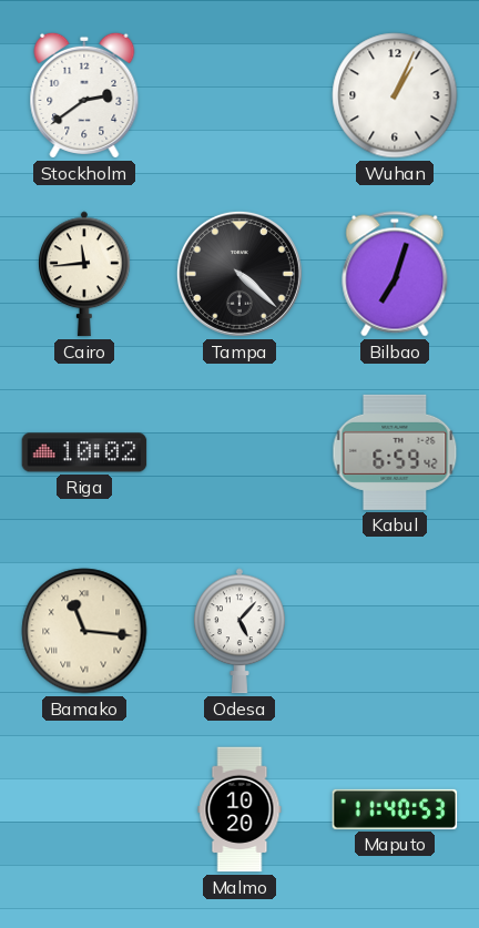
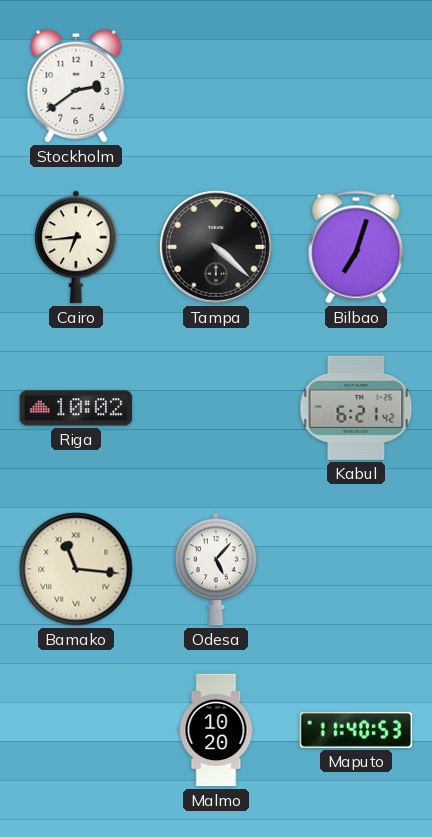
Wuhan: 1:04 -> none
Cairo: 11:44 -> 6:44
Kabul: 6:59 -> 6:21
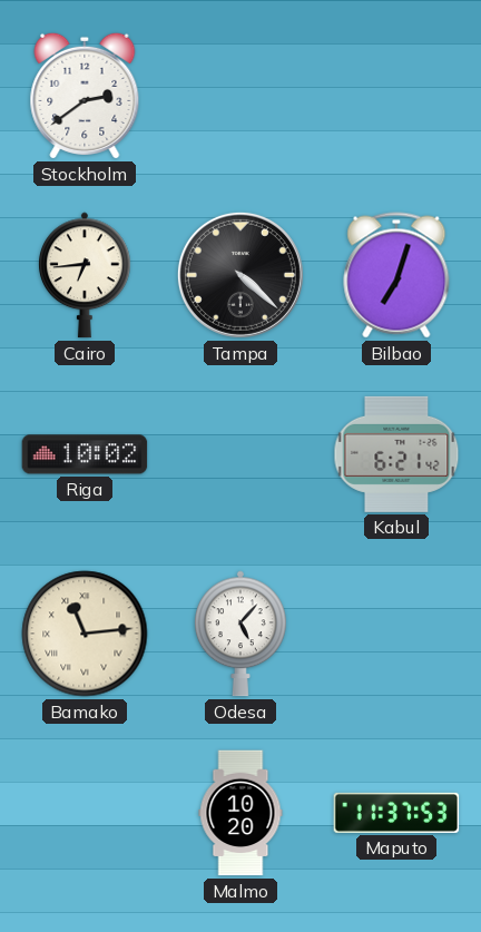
Bamako: 11:16 -> 11:14
Maputo: 11:40 -> 11:37
